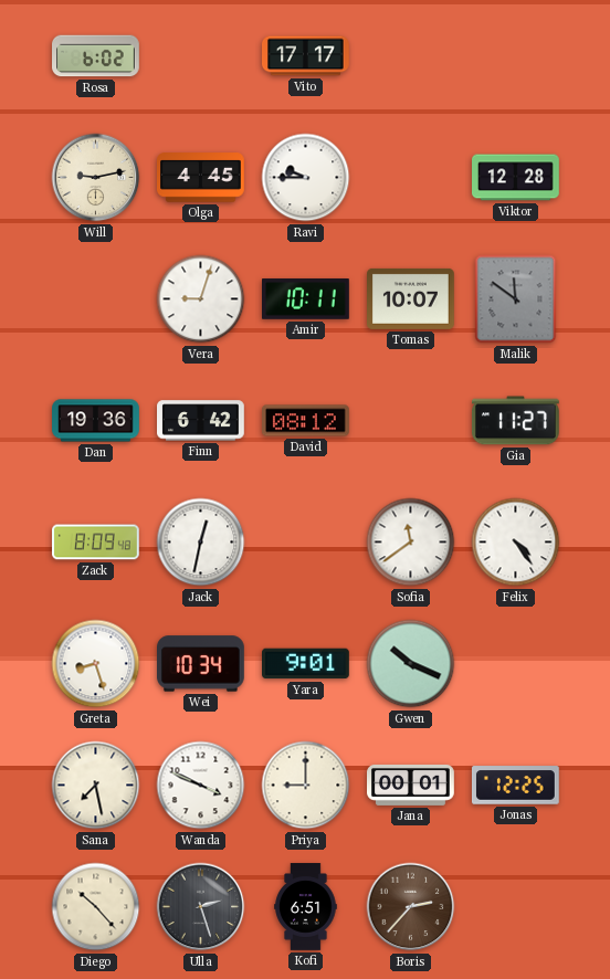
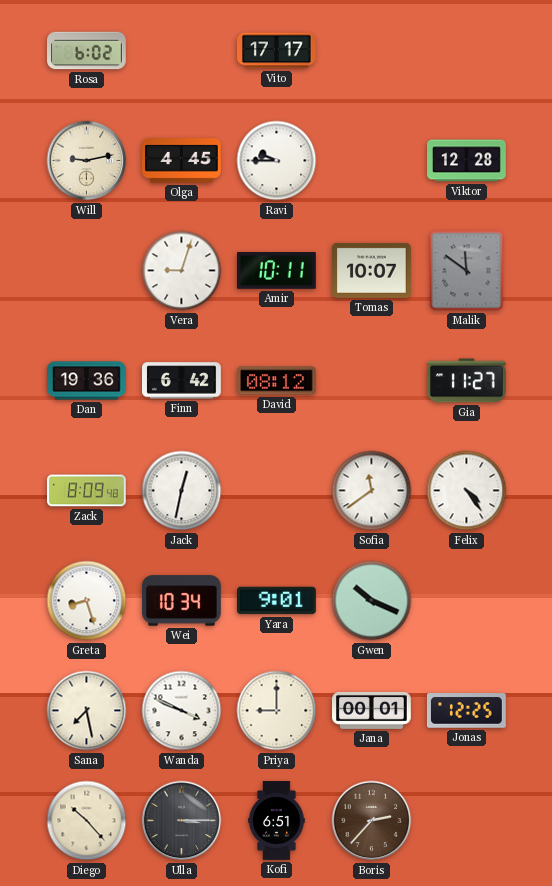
Ulla: 2:27 -> 3:15
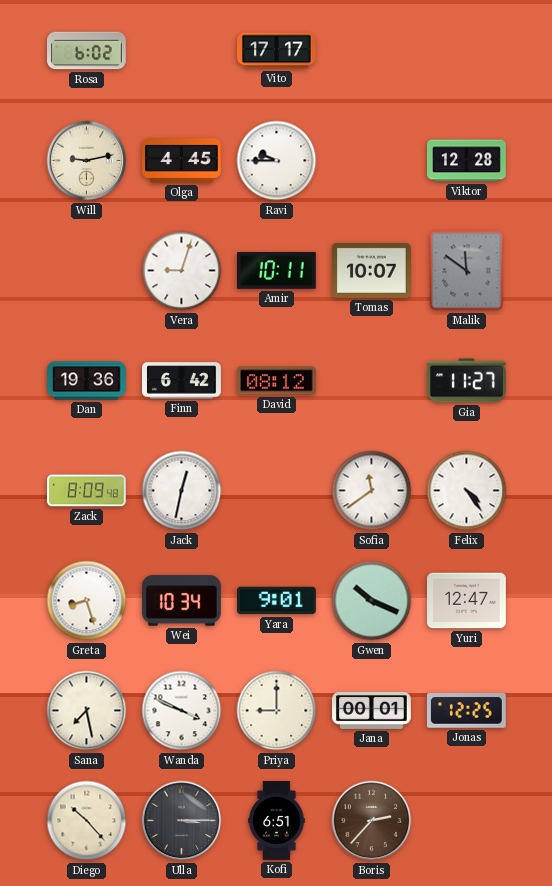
Yuri: none -> 12:47
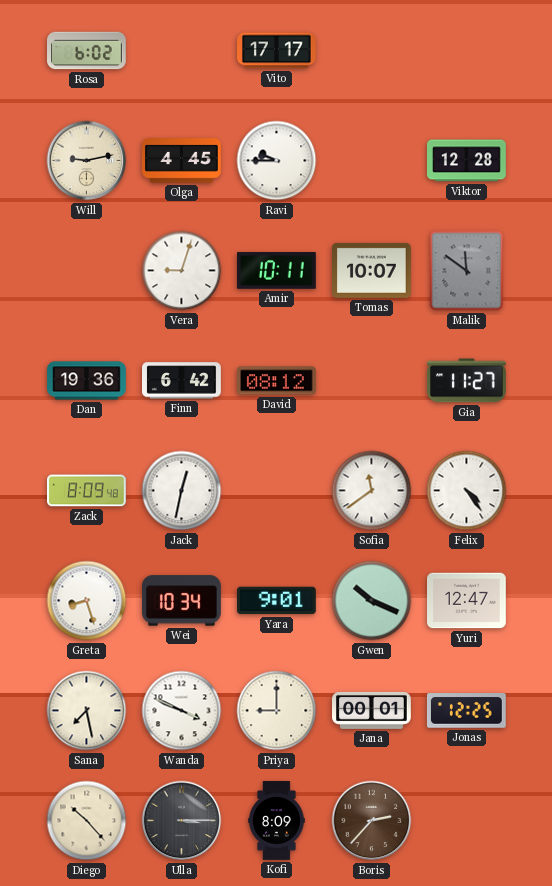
Kofi: 6:51 -> 8:09
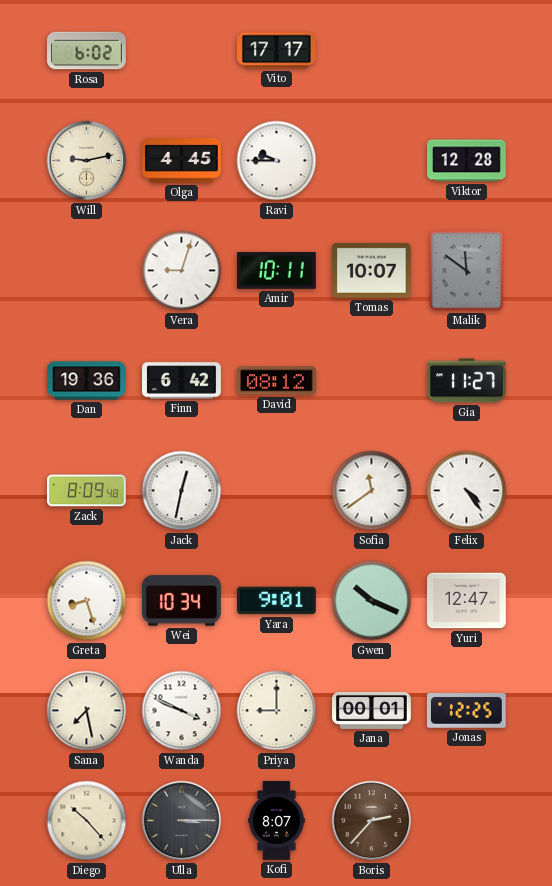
Kofi: 8:09 -> 8:07
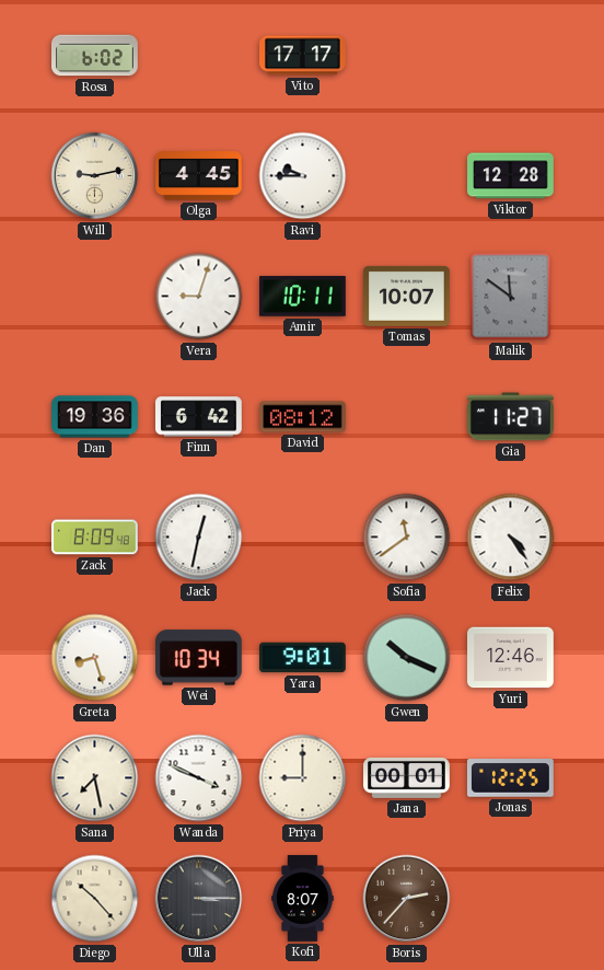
Yuri: 12:47 -> 12:46
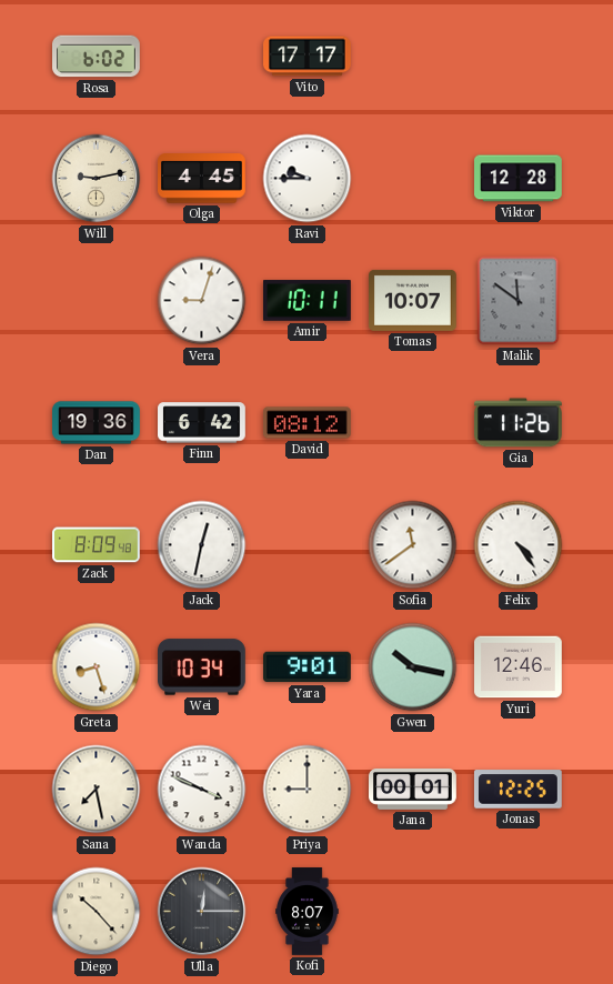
Gia: 11:27 -> 11:26
Gwen: 10:19 -> 10:17
Ulla: 3:15 -> 12:15
Boris: 2:37 -> none
